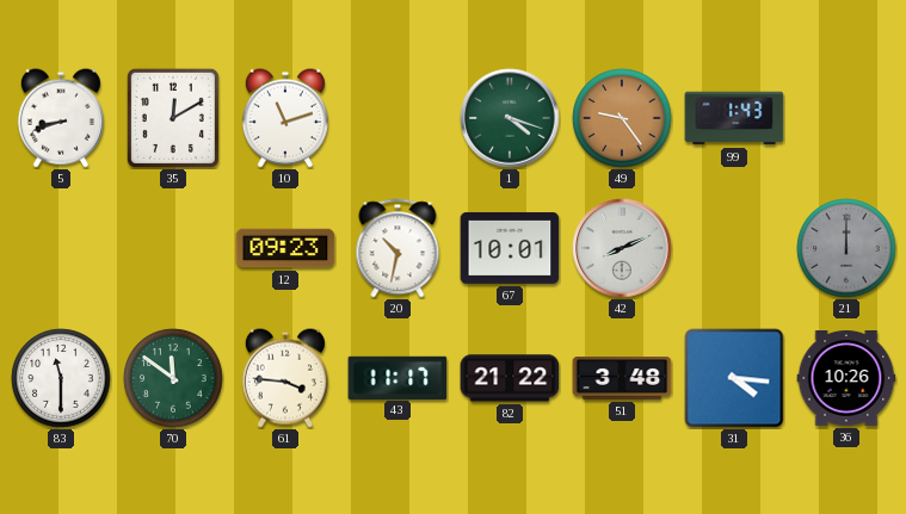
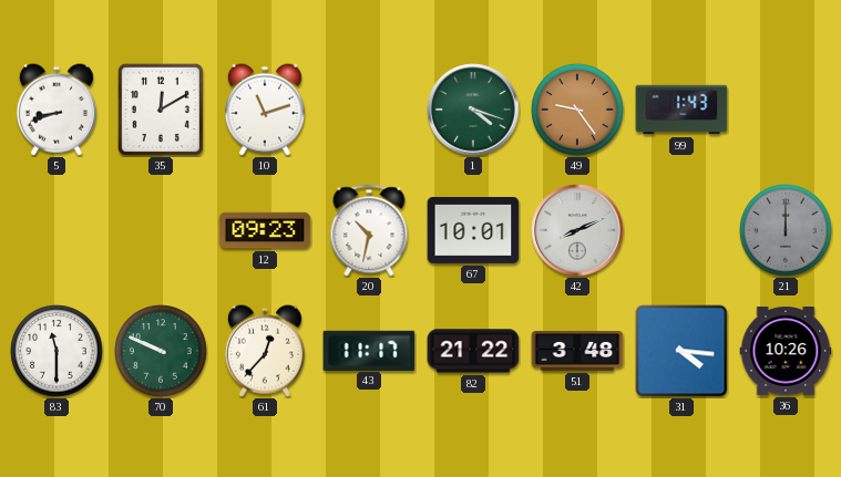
70: 11:51 -> 9:49
61: 3:46 -> 12:37
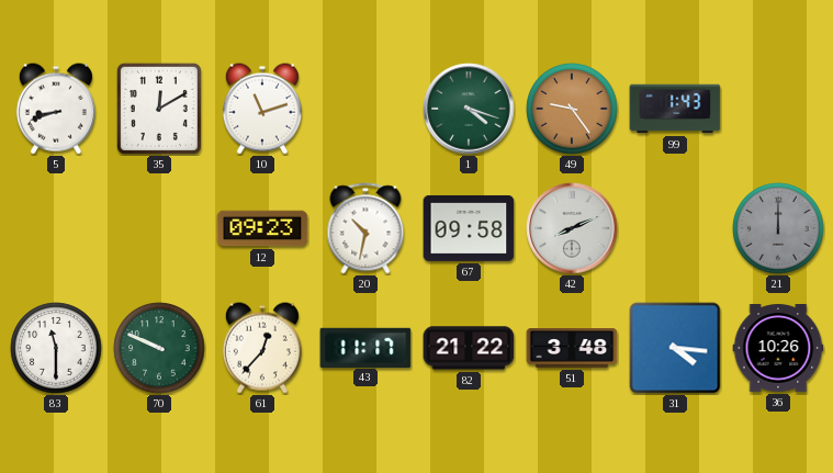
67: 10:01 -> 09:58
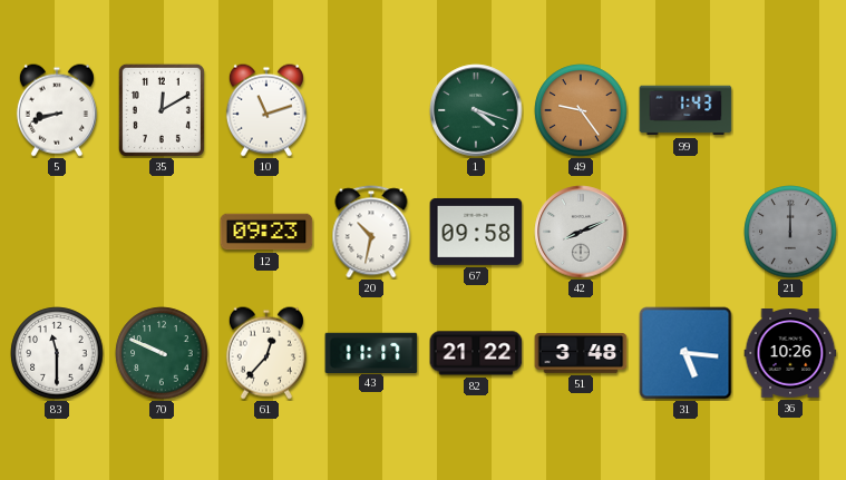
31: 4:16 -> 5:16
